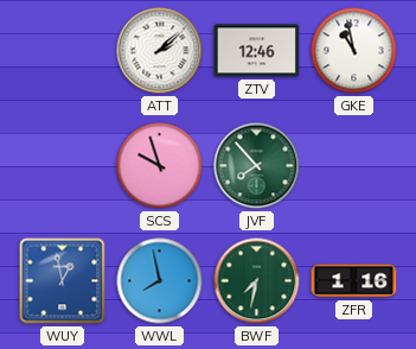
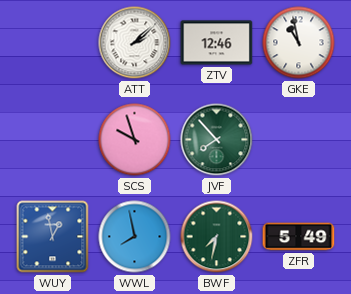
ZFR: 1:16 -> 5:49
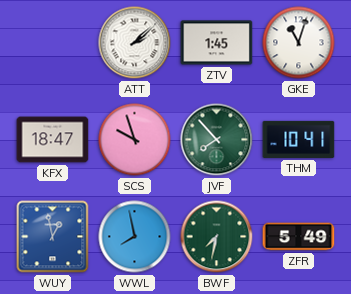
ZTV: 12:46 -> 1:45
GKE: 10:58 -> 11:03
KFX: none -> 18:47
THM: none -> 10:41
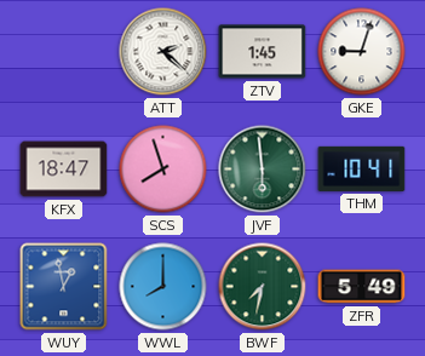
ATT: 2:08 -> 2:22
GKE: 11:03 -> 9:03
SCS: 9:57 -> 7:57
JVF: 7:53 -> 5:59
WWL: 7:58 -> 8:00
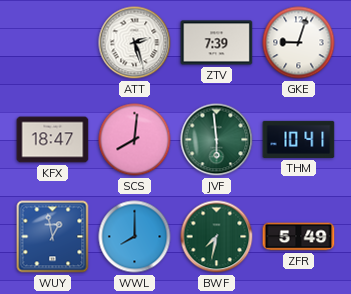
ATT: 2:22 -> 2:27
ZTV: 1:45 -> 7:39
SCS: 7:57 -> 8:01
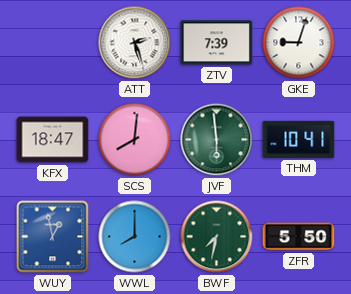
ZFR: 5:49 -> 5:50
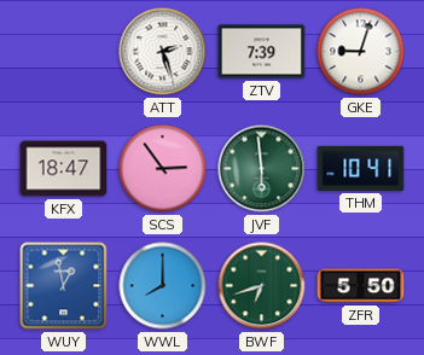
SCS: 8:01 -> 2:54
BWF: 7:32 -> 6:42
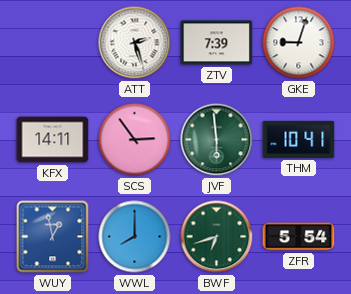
KFX: 18:47 -> 14:11
ZFR: 5:50 -> 5:54
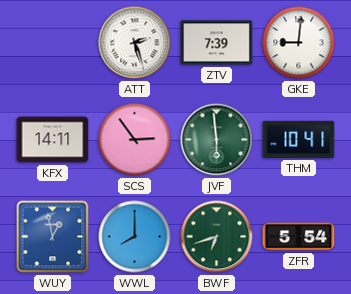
GKE: 9:03 -> 9:01
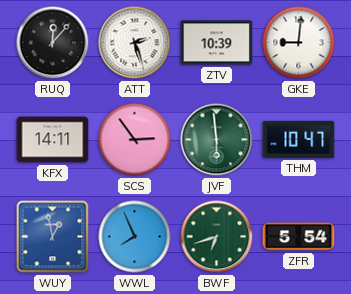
RUQ: none -> 12:07
ZTV: 7:39 -> 10:39
THM: 10:41 -> 10:47
WWL: 8:00 -> 7:56
